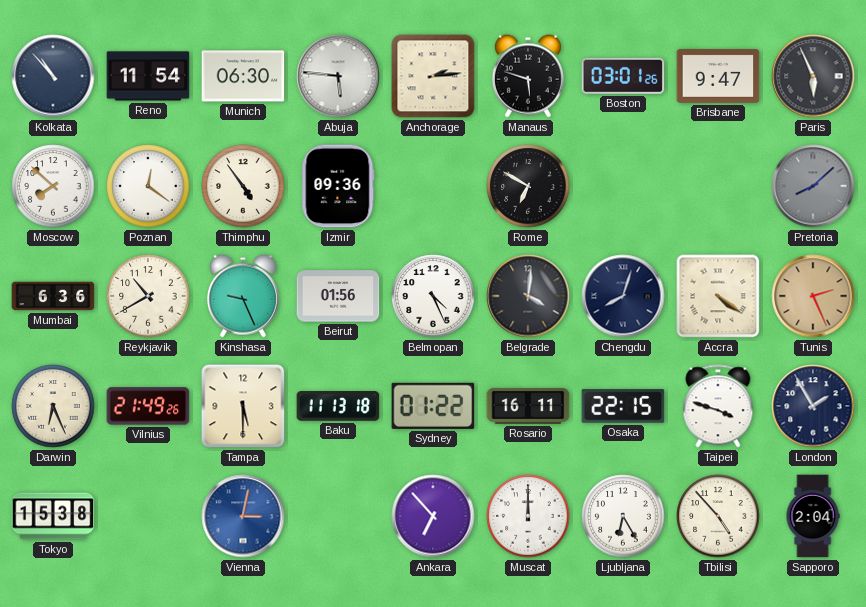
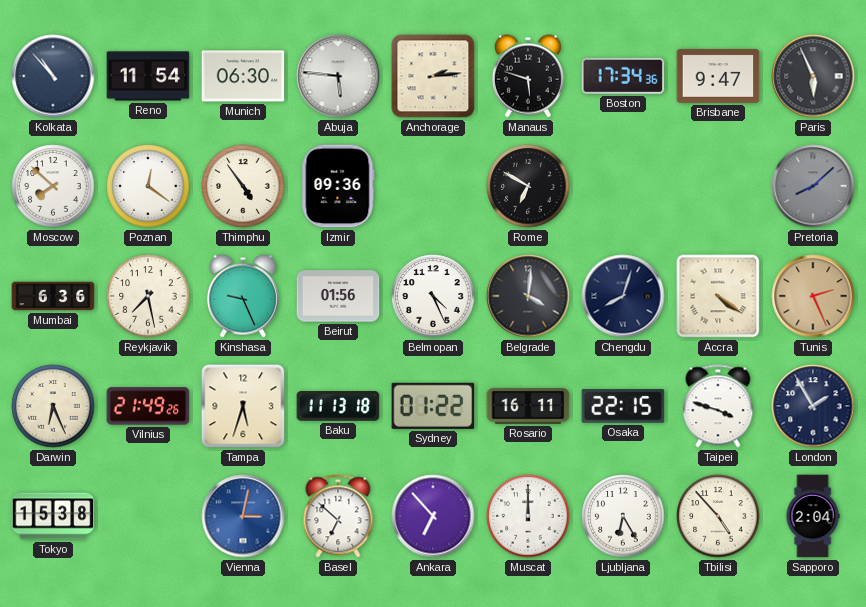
Boston: 03:01 -> 17:34
Reykjavik: 10:40 -> 7:28
Tampa: 5:30 -> 5:33
Basel: none -> 6:52
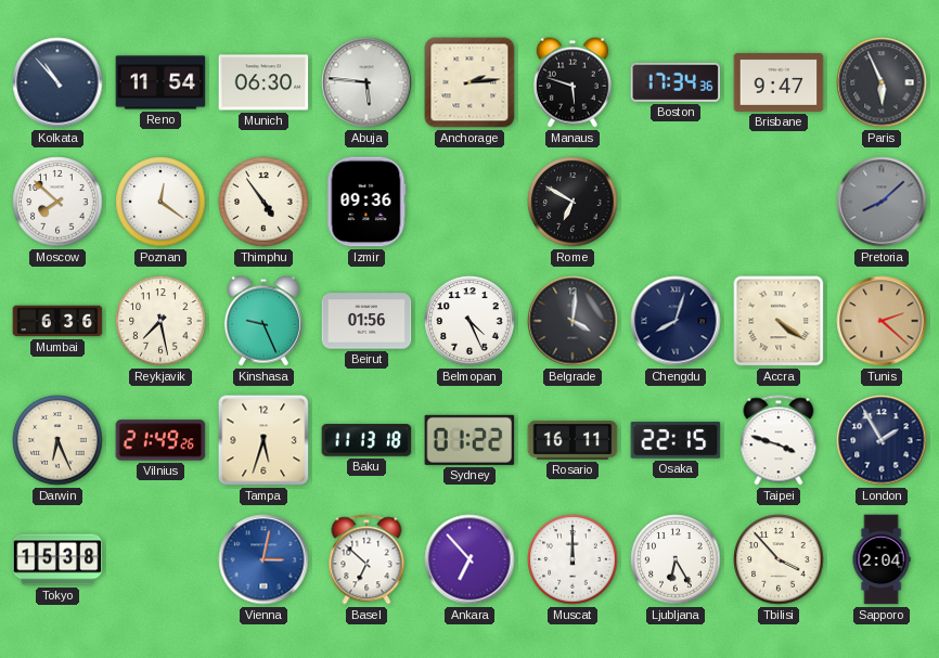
Tunis: 2:26 -> 2:22
Tbilisi: 4:53 -> 3:53
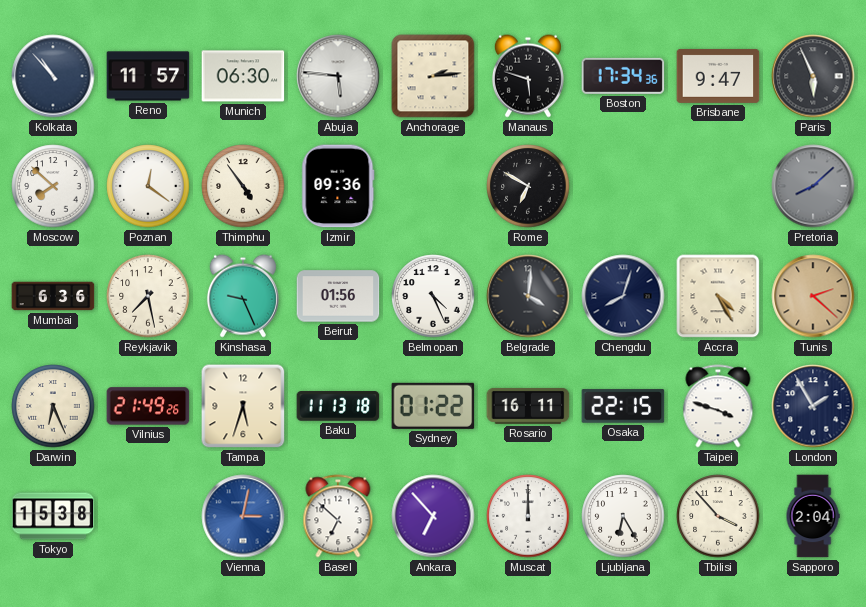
Reno: 11:54 -> 11:57
Accra: 4:21 -> 4:25
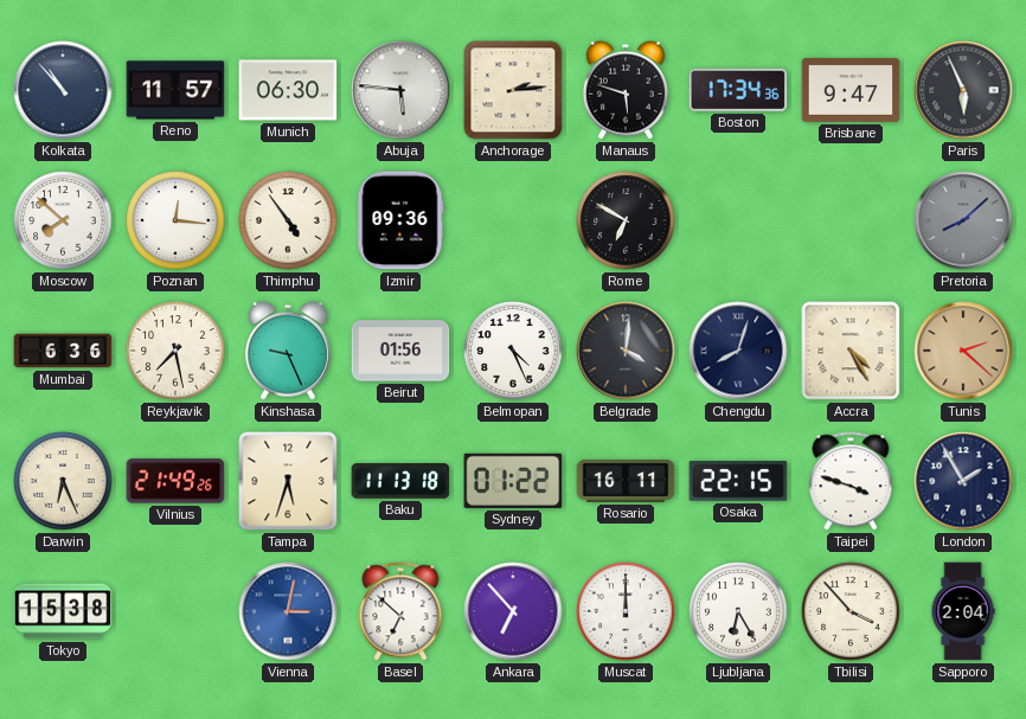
Poznan: 12:21 -> 12:16
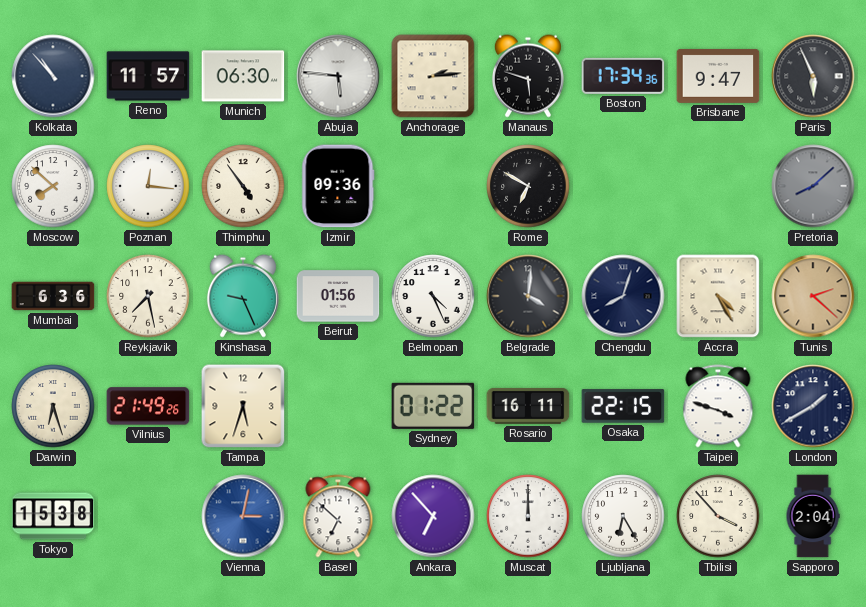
Darwin: 6:26 -> 6:27
Baku: 11:13 -> none
London: 1:55 -> 1:40
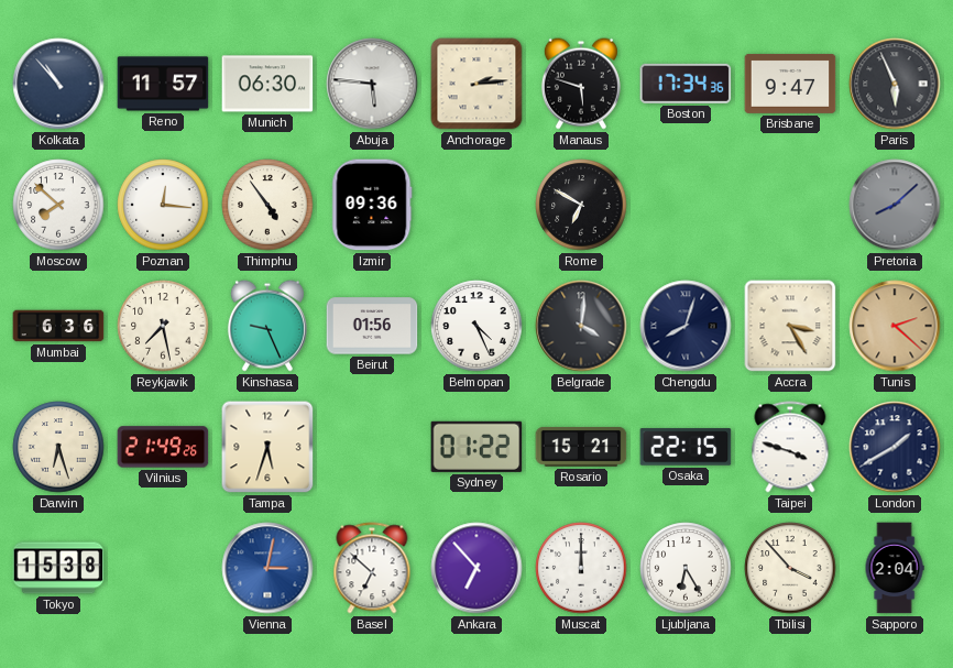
Accra: 4:25 -> 3:25
Rosario: 16:11 -> 15:21
